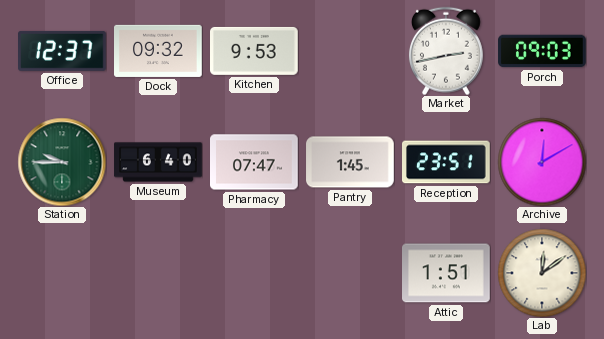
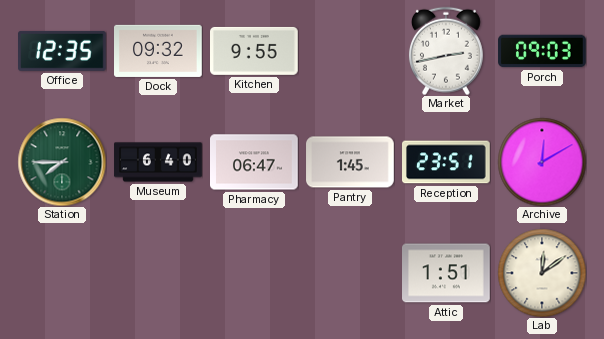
Office: 12:37 -> 12:35
Kitchen: 9:53 -> 9:55
Station: 9:45 -> 7:45
Pharmacy: 07:47 -> 06:47
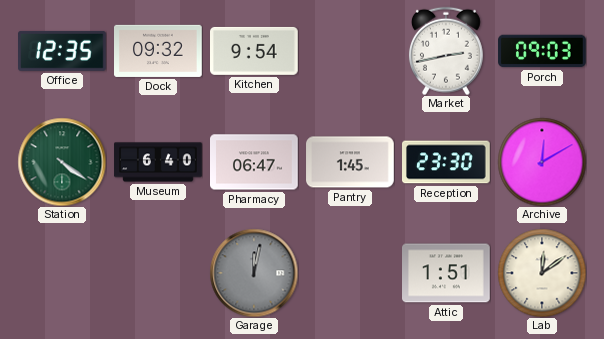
Kitchen: 9:55 -> 9:54
Station: 7:45 -> 4:21
Reception: 23:51 -> 23:30
Garage: none -> 12:02
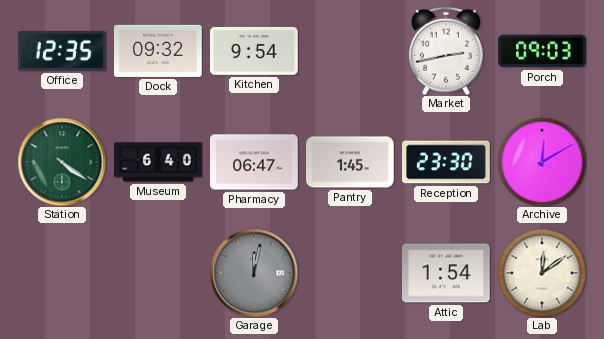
Attic: 1:51 -> 1:54
